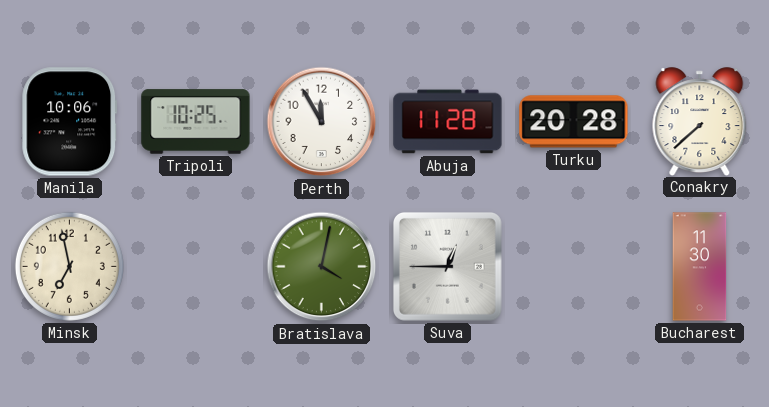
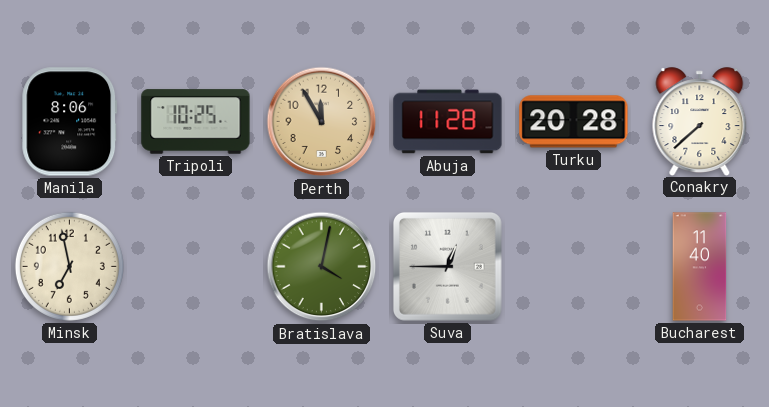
Manila: 10:06 -> 8:06
Perth dial: white -> champagne
Bucharest: 11:30 -> 11:40
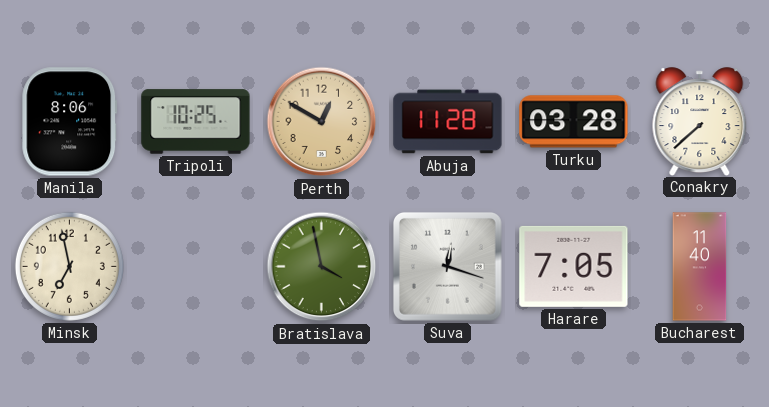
Perth: 11:55 -> 12:50
Turku: 20:28 -> 03:28
Bratislava: 4:02 -> 3:58
Suva: 12:45 -> 12:18
Harare: none -> 7:05
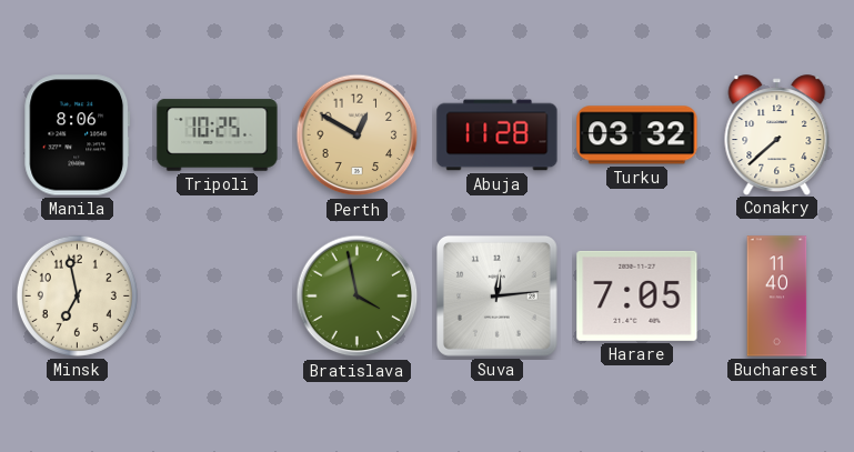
Turku: 03:28 -> 03:32
Suva: 12:18 -> 12:14
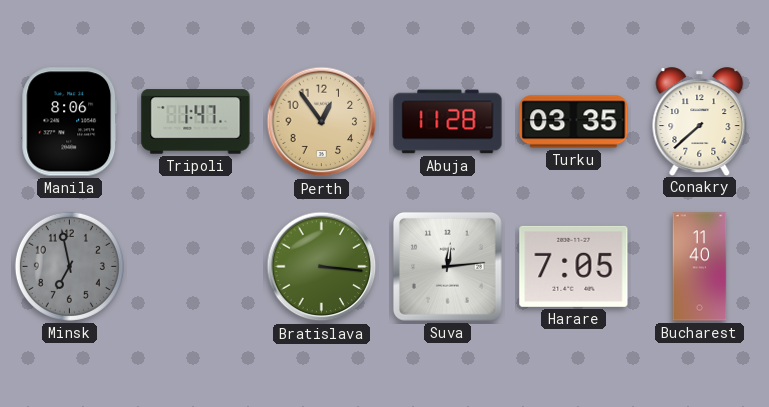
Tripoli: 10:25 -> 1:47
Perth: 12:50 -> 12:54
Turku: 03:32 -> 03:35
Minsk dial: cream -> grey
Bratislava: 3:58 -> 3:16
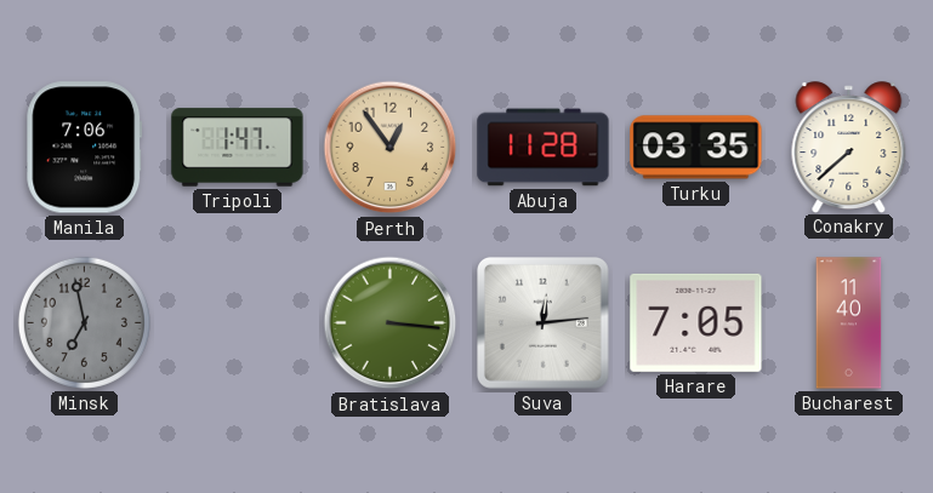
Manila: 8:06 -> 7:06
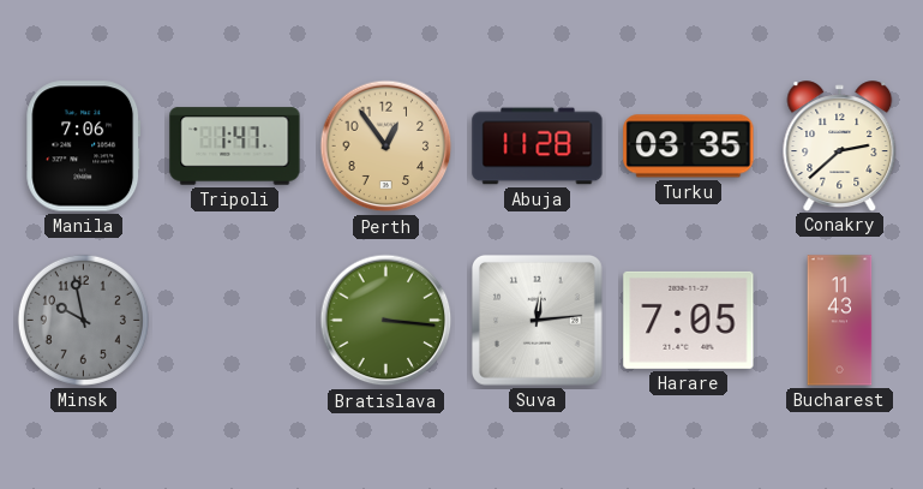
Conakry: 7:38 -> 2:38
Minsk: 6:58 -> 9:58
Bucharest: 11:40 -> 11:43
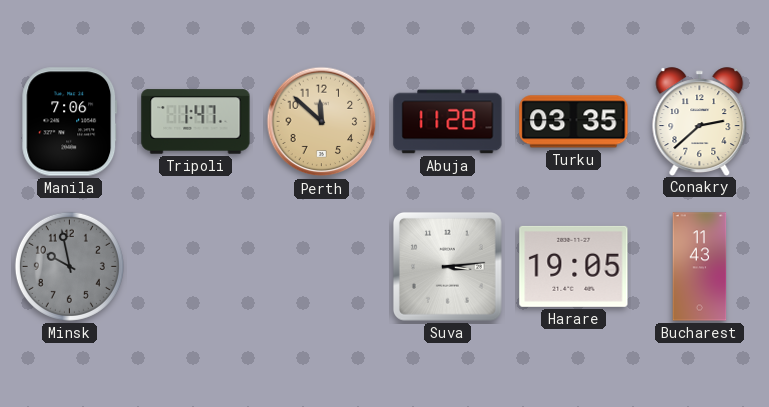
Perth: 12:54 -> 11:52
Bratislava: 3:16 -> none
Suva: 12:14 -> 3:14
Harare: 7:05 -> 19:05
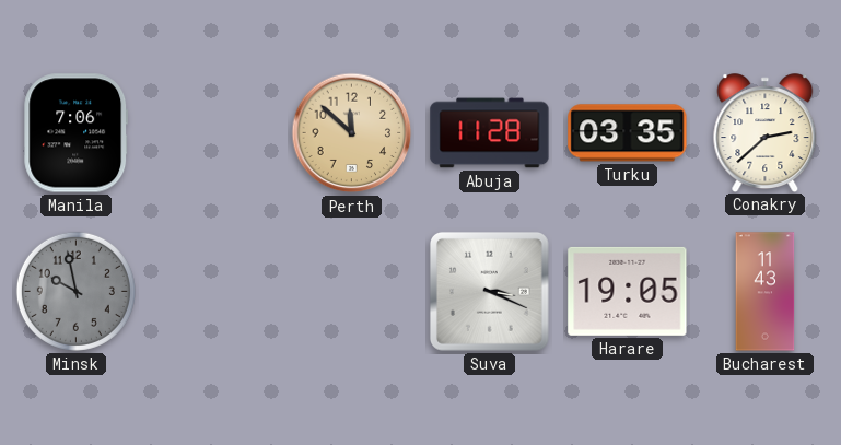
Tripoli: 1:47 -> none
Suva: 3:14 -> 3:19
